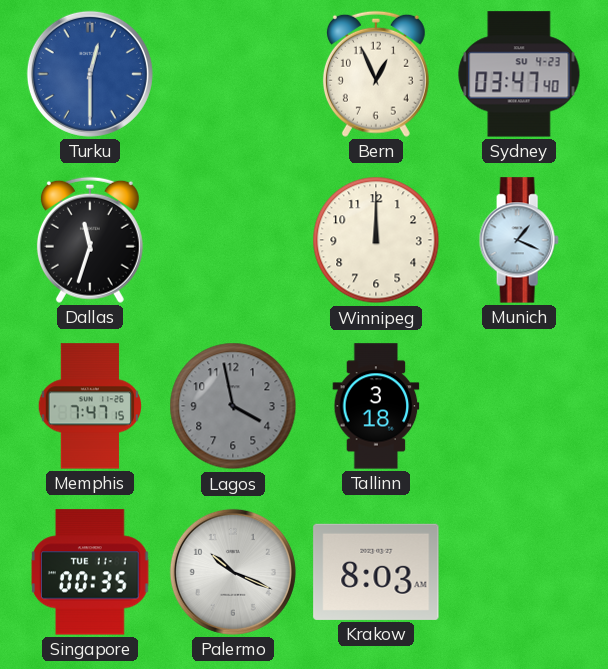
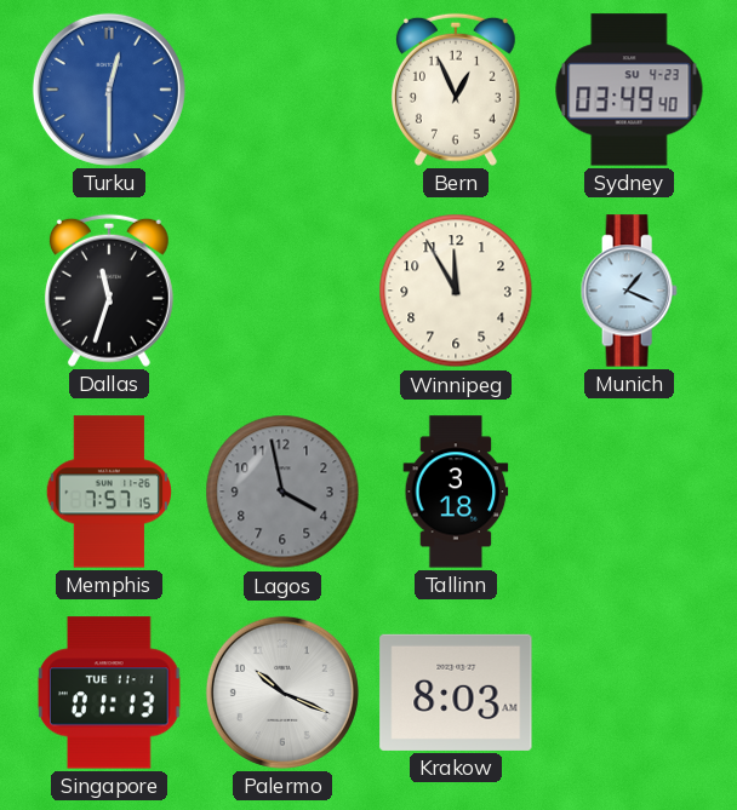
Sydney: 03:47 -> 03:49
Winnipeg: 12:00 -> 11:55
Memphis: 7:47 -> 7:57
Singapore: 00:35 -> 01:13
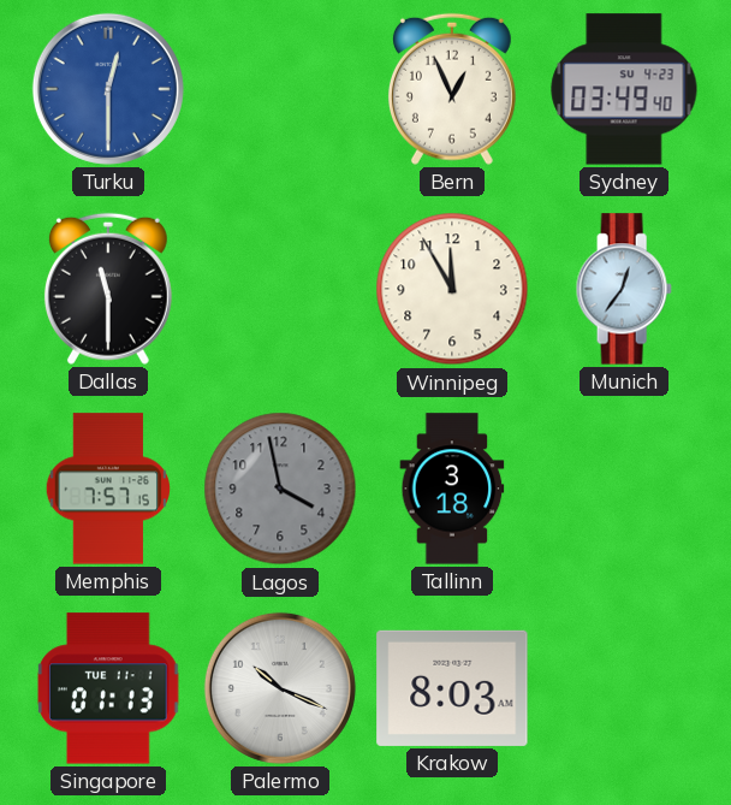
Dallas: 11:33 -> 11:30
Munich: 1:19 -> 12:36
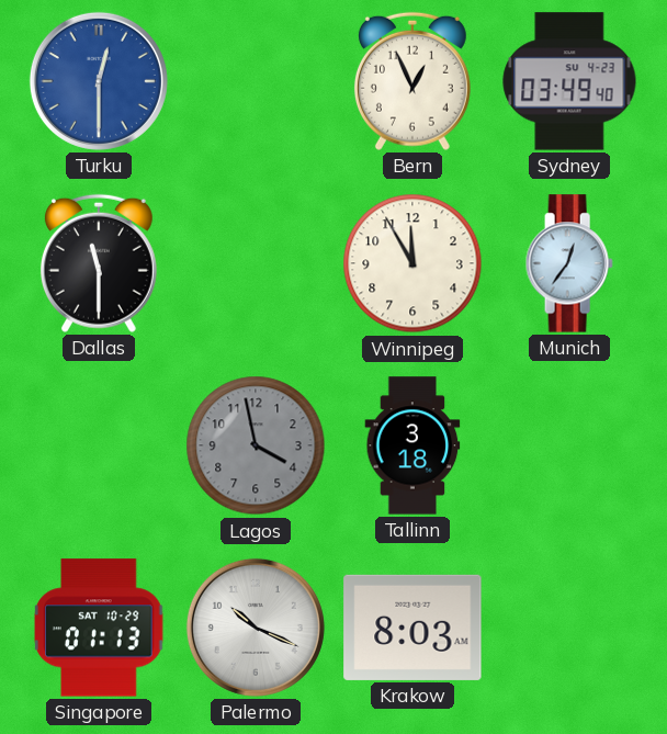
Memphis: 7:57 -> none
Singapore date: TUE 11-1 -> SAT 10-29
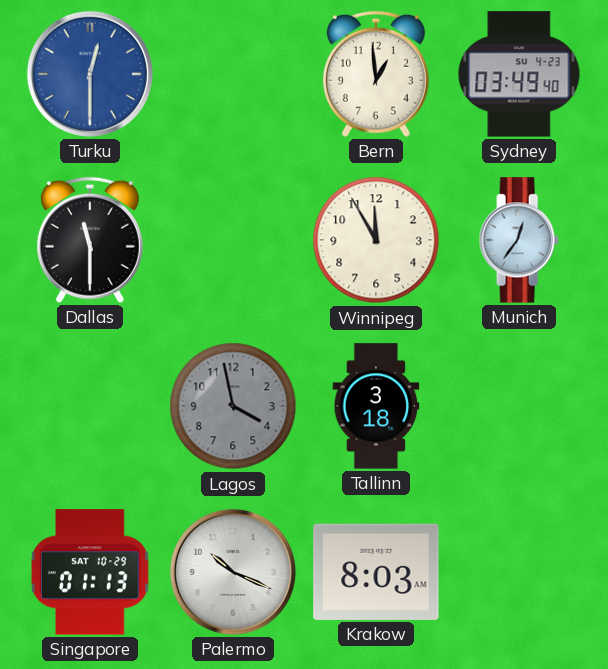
Bern: 12:56 -> 12:59
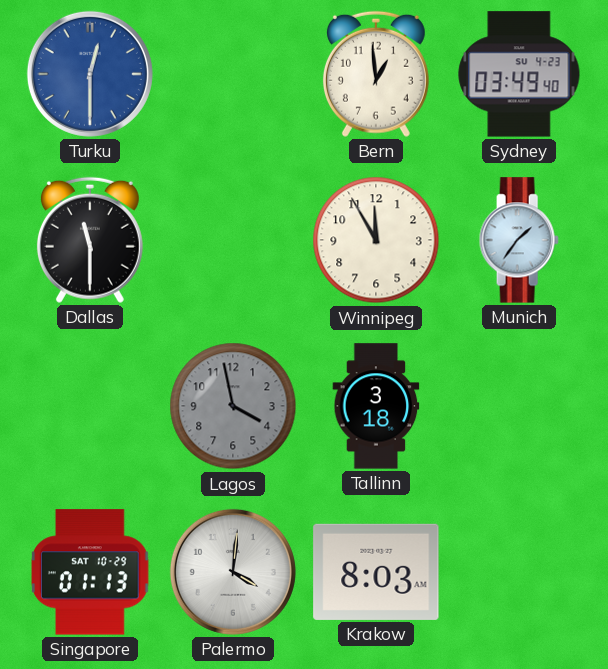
Munich: 12:36 -> 1:36
Palermo: 10:19 -> 4:01
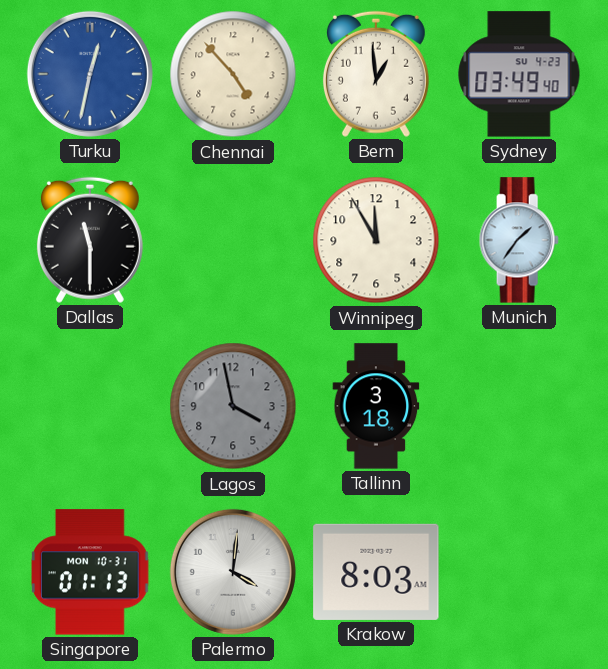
Turku: 12:30 -> 12:32
Chennai: none -> 4:53
Singapore date: SAT 10-29 -> MON 10-31
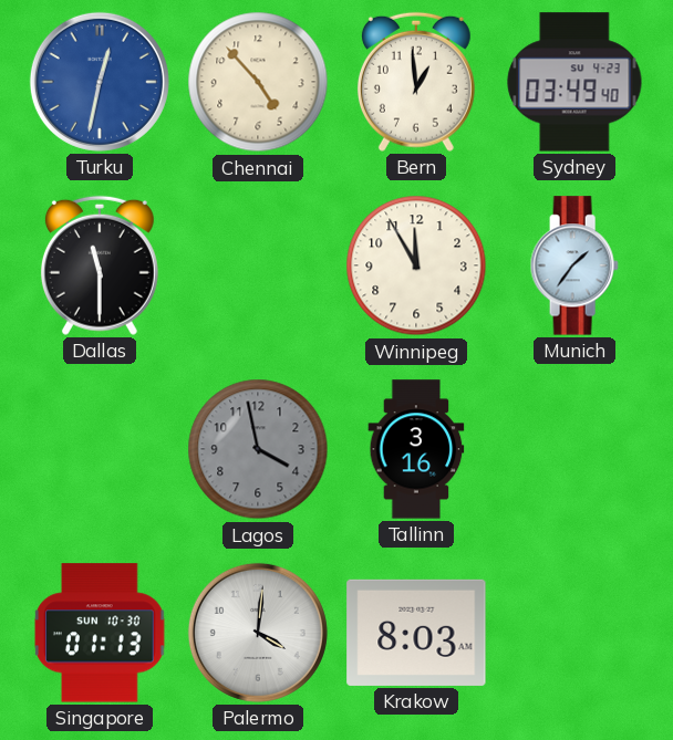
Tallinn: 3:18 -> 3:16
Singapore date: MON 10-31 -> SUN 10-30
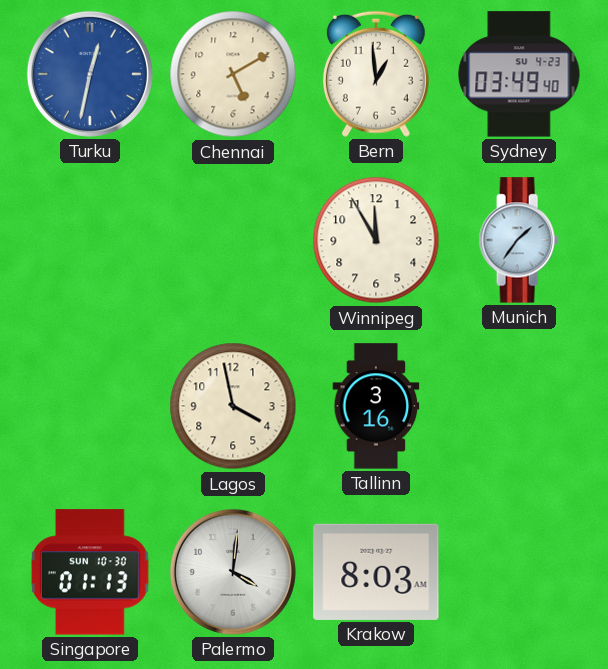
Chennai: 4:53 -> 5:10
Dallas: 11:30 -> none
Lagos dial: grey -> cream
